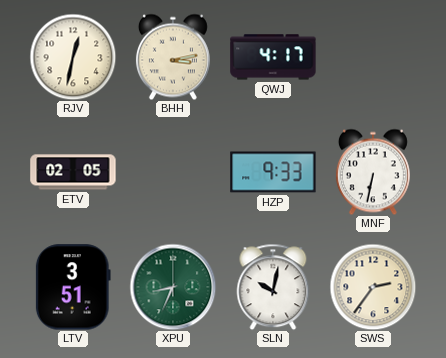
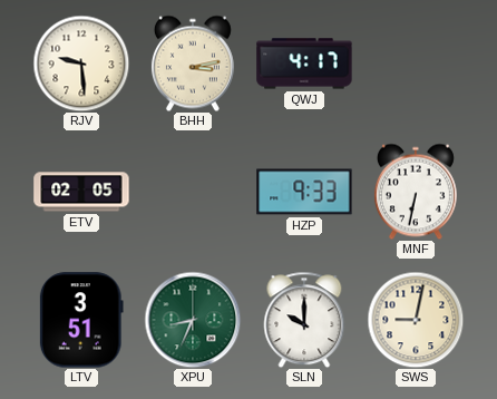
RJV: 12:32 -> 9:29
SLN: 10:02 -> 10:00
SWS: 2:36 -> 9:02
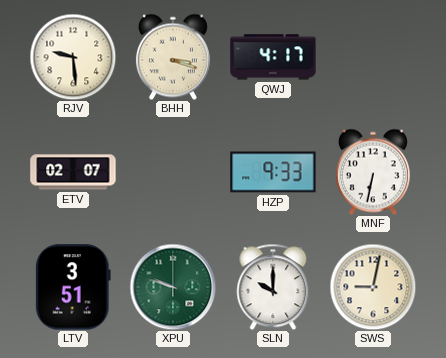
BHH: 3:13 -> 3:18
ETV: 02:05 -> 02:07
XPU: 8:34 -> 9:48
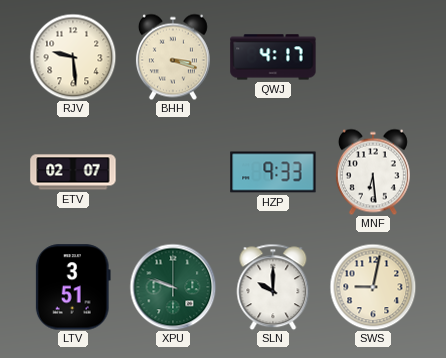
MNF: 6:32 -> 6:29
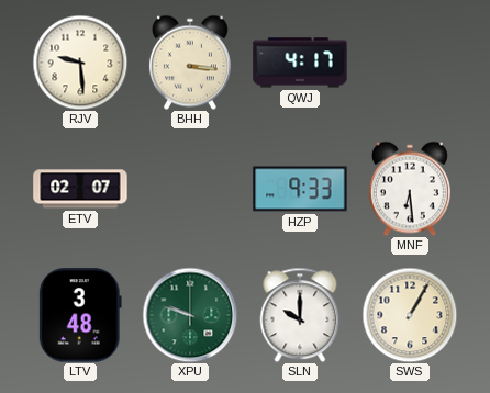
BHH: 3:18 -> 3:16
LTV: 3:51 -> 3:48
SWS: 9:02 -> 1:05
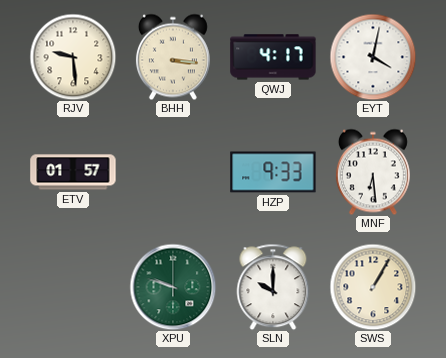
EYT: none -> 4:02
ETV: 02:07 -> 01:57
LTV: 3:48 -> none
